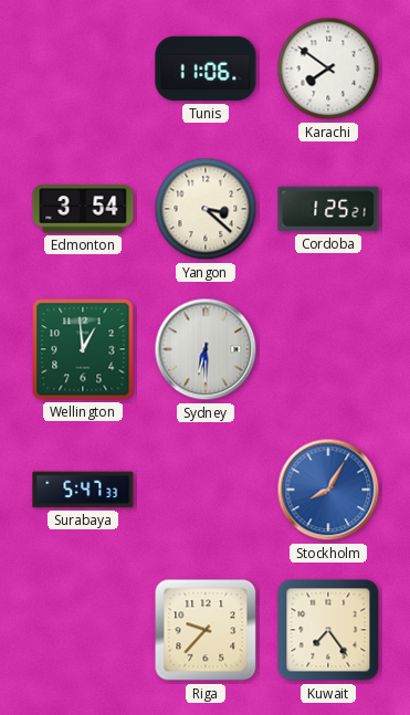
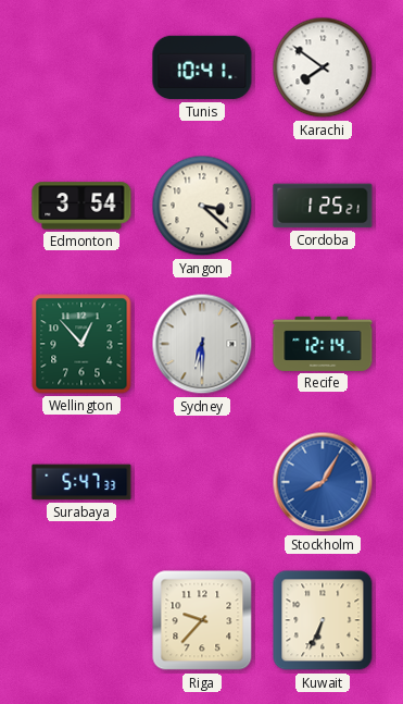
Tunis: 11:06 -> 10:41
Wellington: 12:59 -> 12:53
Recife: none -> 12:14
Kuwait: 7:24 -> 6:34
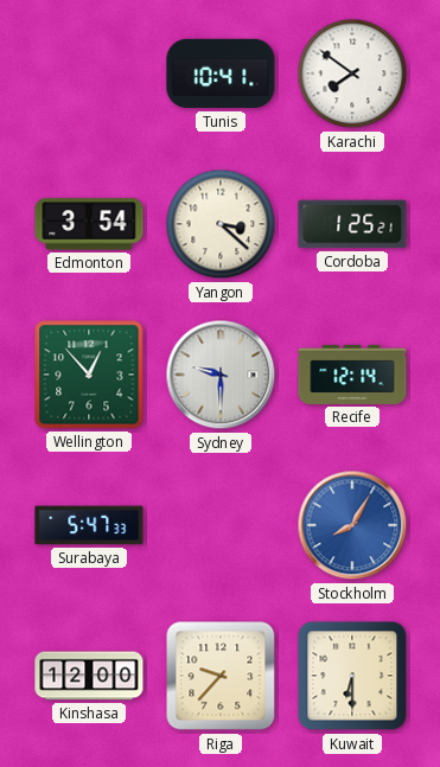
Sydney: 6:30 -> 9:30
Kinshasa: none -> 12:00
Kuwait: 6:34 -> 6:30
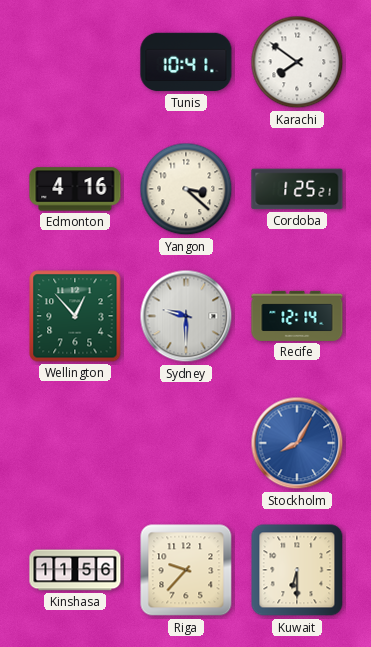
Edmonton: 3:54 -> 4:16
Surabaya: 5:47 -> none
Kinshasa: 12:00 -> 11:56
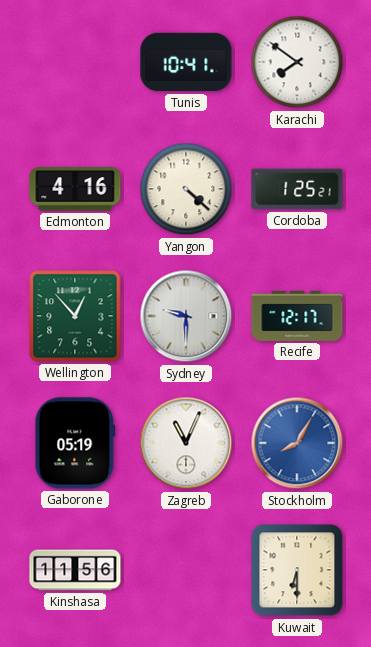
Yangon: 3:22 -> 4:22
Recife: 12:14 -> 12:17
Gaborone: none -> 05:19
Zagreb: none -> 11:04
Riga: 9:37 -> none
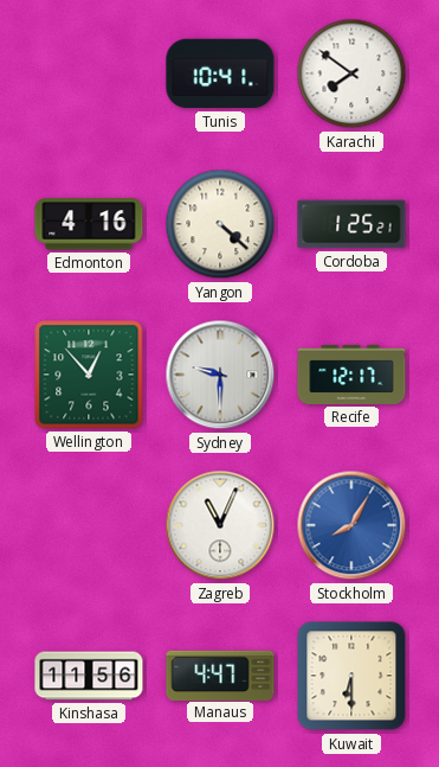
Gaborone: 05:19 -> none
Manaus: none -> 4:47
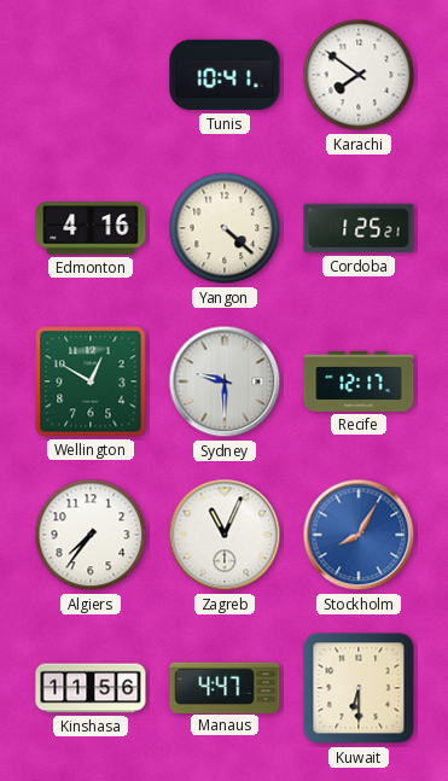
Wellington: 12:53 -> 12:50
Algiers: none -> 7:36
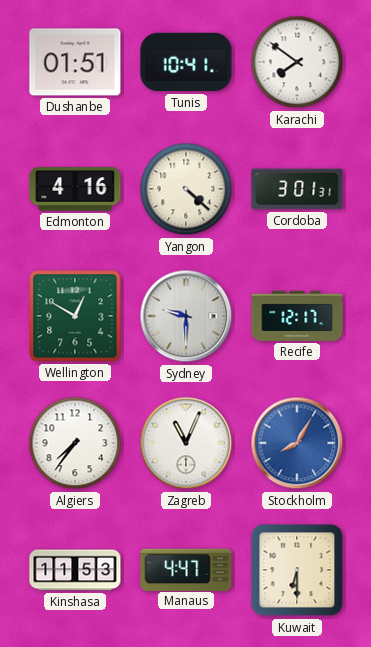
Dushanbe: none -> 01:51
Cordoba: 1:25 -> 3:01
Kinshasa: 11:56 -> 11:53
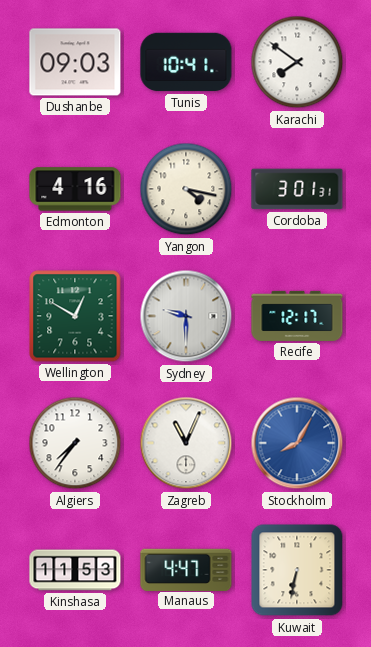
Dushanbe: 01:51 -> 09:03
Yangon: 4:22 -> 4:17
Kuwait: 6:30 -> 6:32
